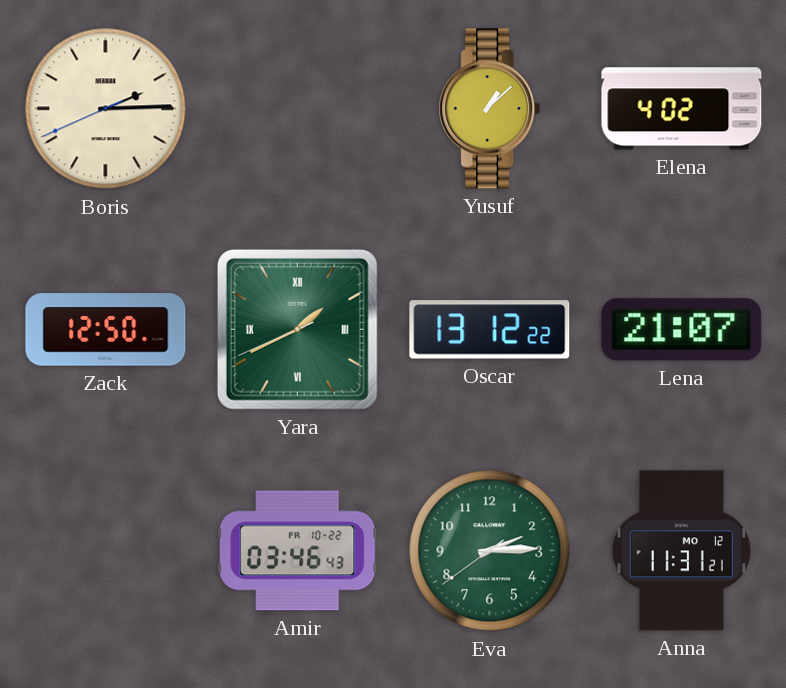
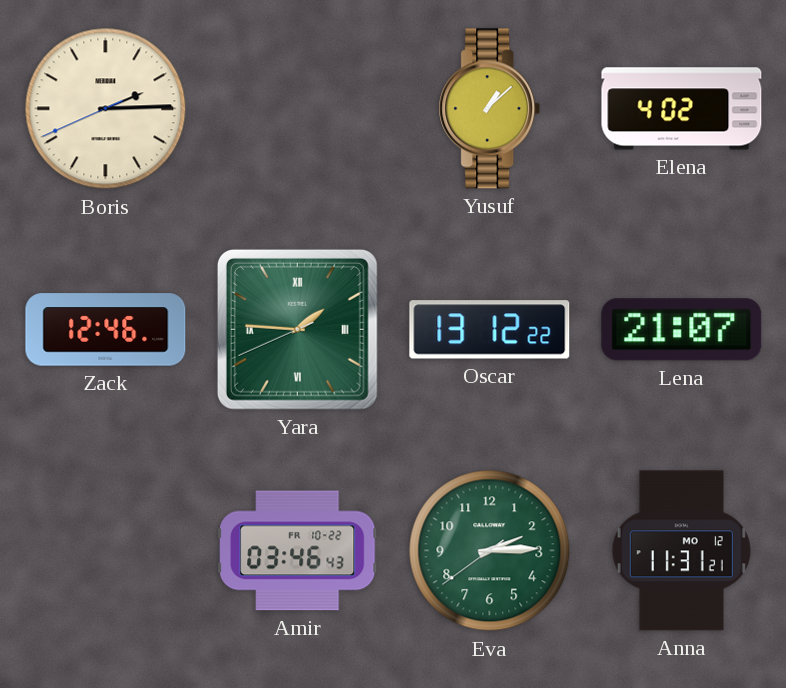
Zack: 12:50 -> 12:46
Yara: 1:40 -> 1:45
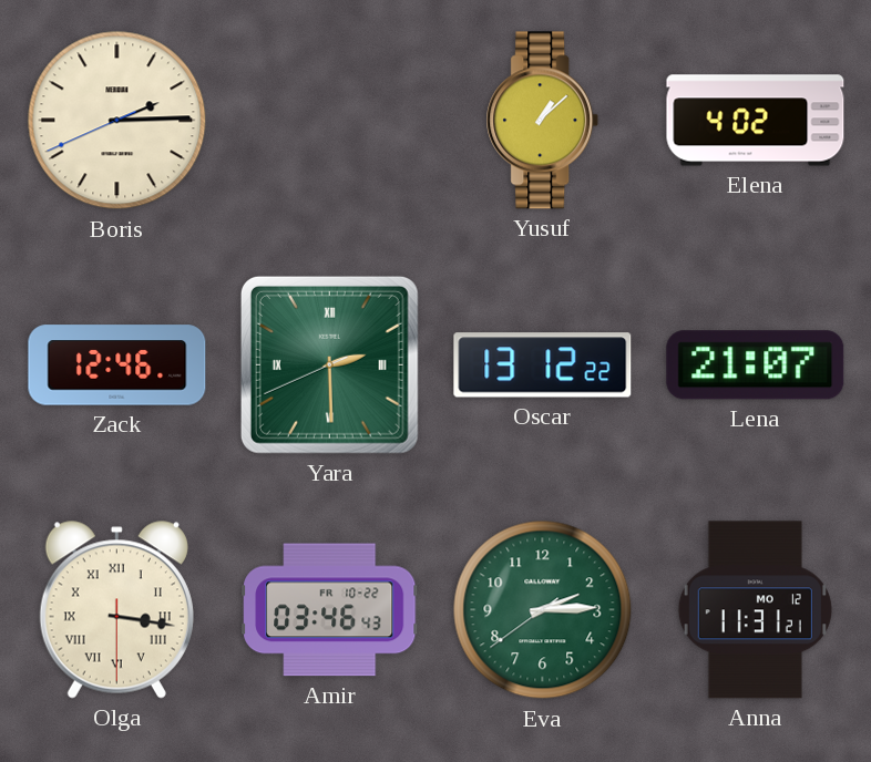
Yara: 1:45 -> 2:29
Olga: none -> 3:16
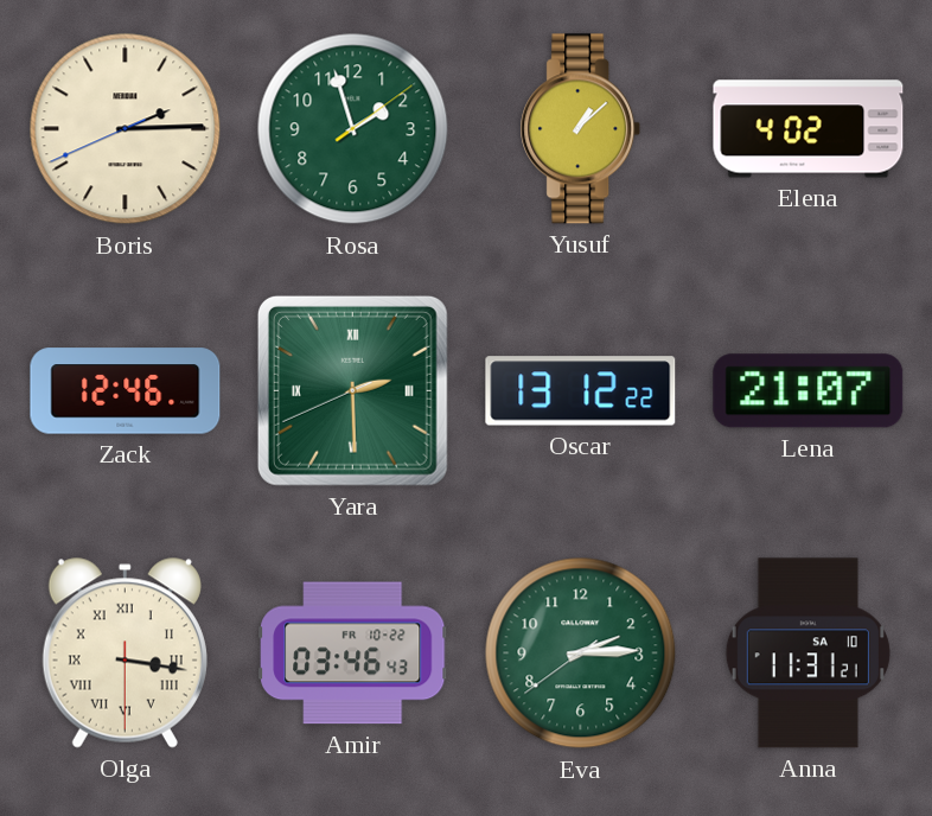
Rosa: none -> 1:57
Anna date: MO 12 -> SA 10
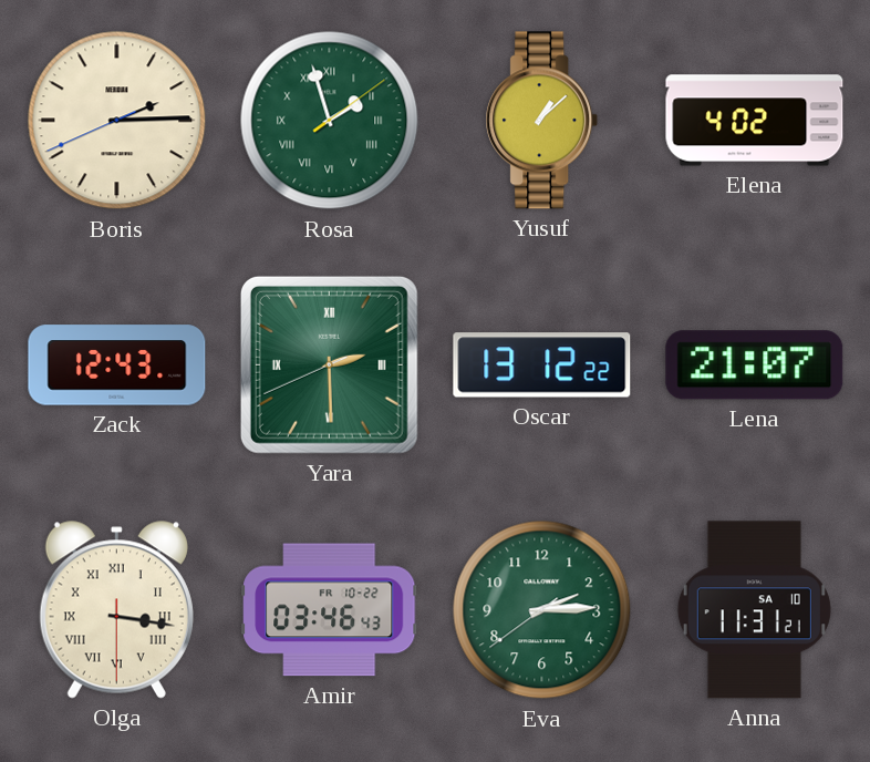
Rosa numerals: Arabic -> Roman
Zack: 12:46 -> 12:43
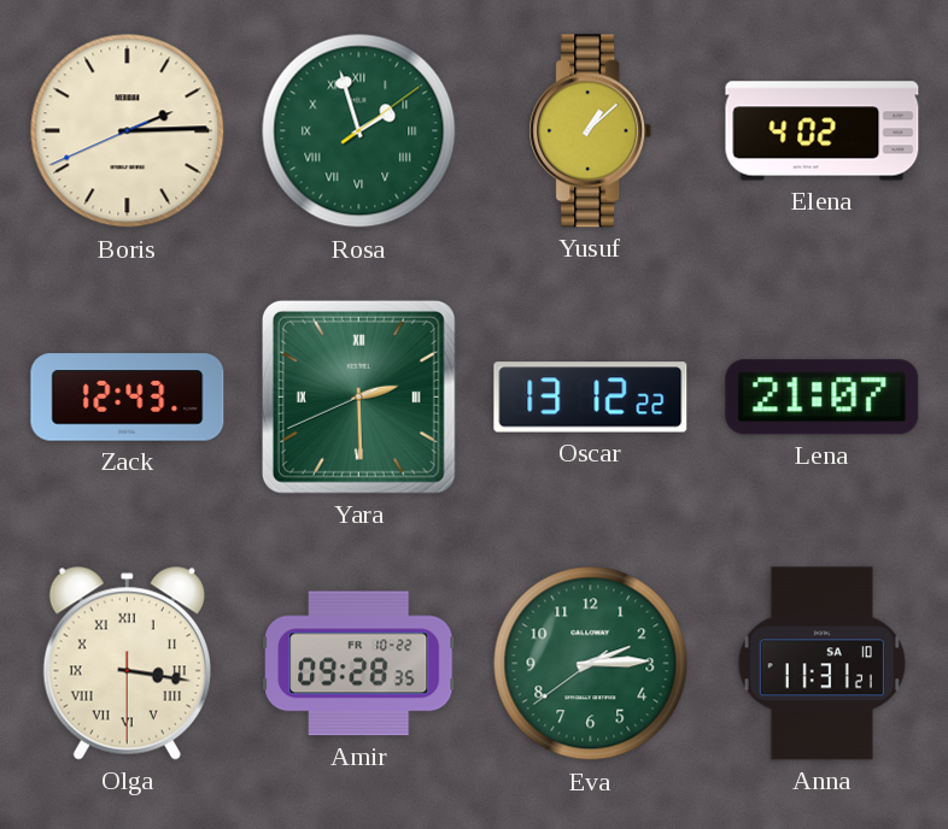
Amir: 03:46 -> 09:28
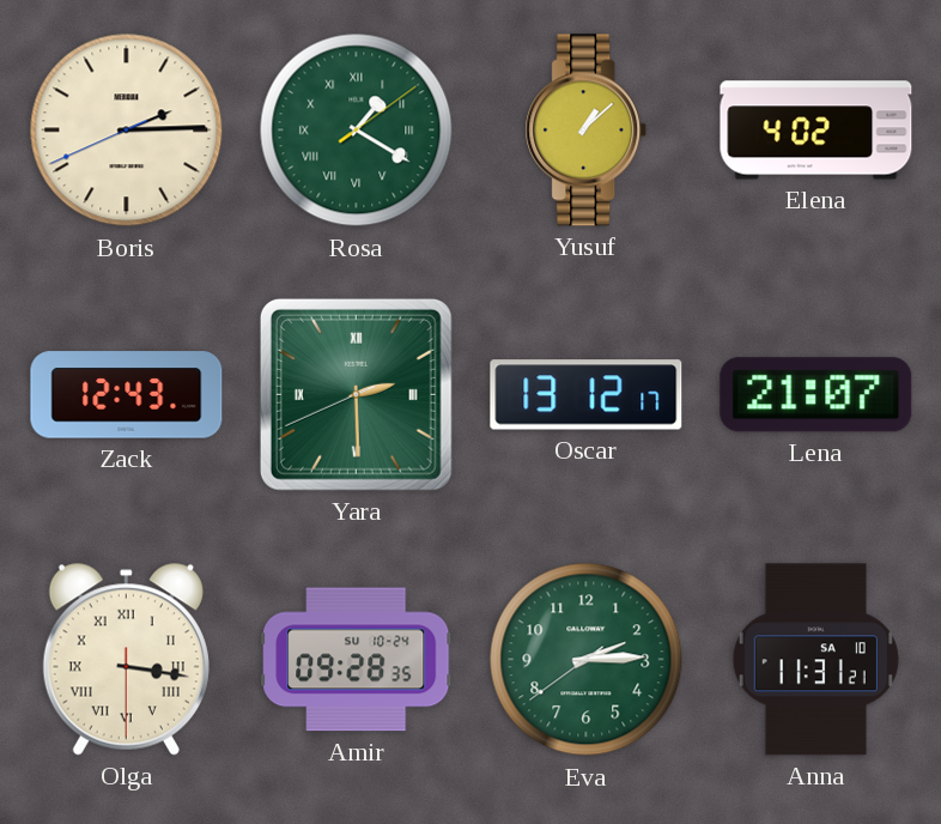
Rosa: 1:57 -> 1:20
Oscar: 13:12:22 -> 13:12:17
Amir date: FR 10-22 -> SU 10-24
